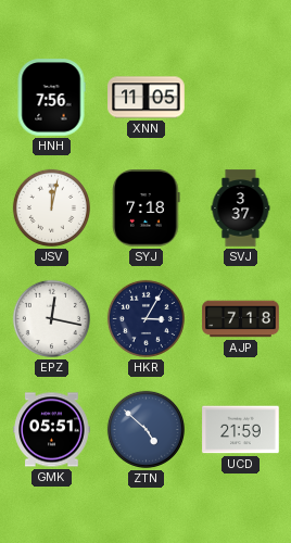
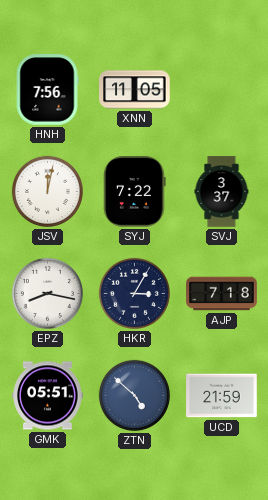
SYJ: 7:18 -> 7:22
EPZ: 12:17 -> 8:17
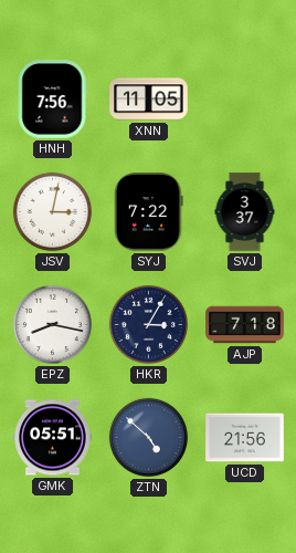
JSV: 12:02 -> 3:02
UCD: 21:59 -> 21:56
